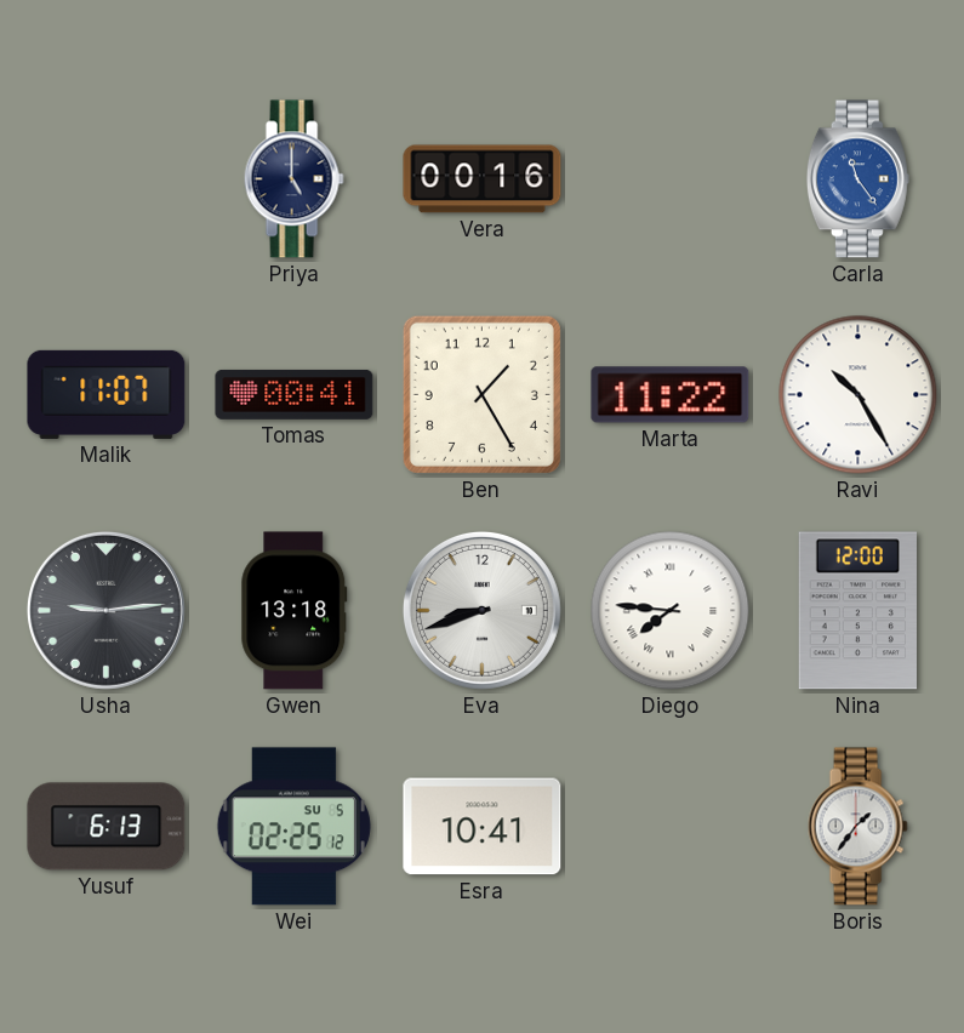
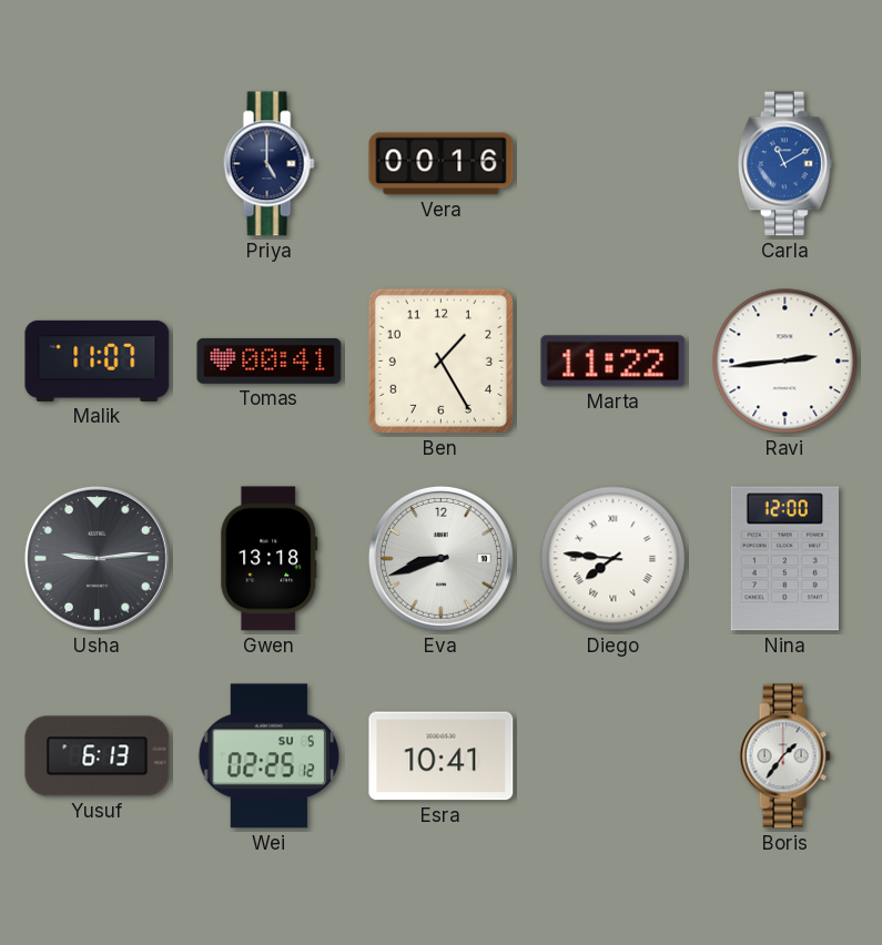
Carla: 11:24 -> 11:10
Ravi: 10:25 -> 2:44
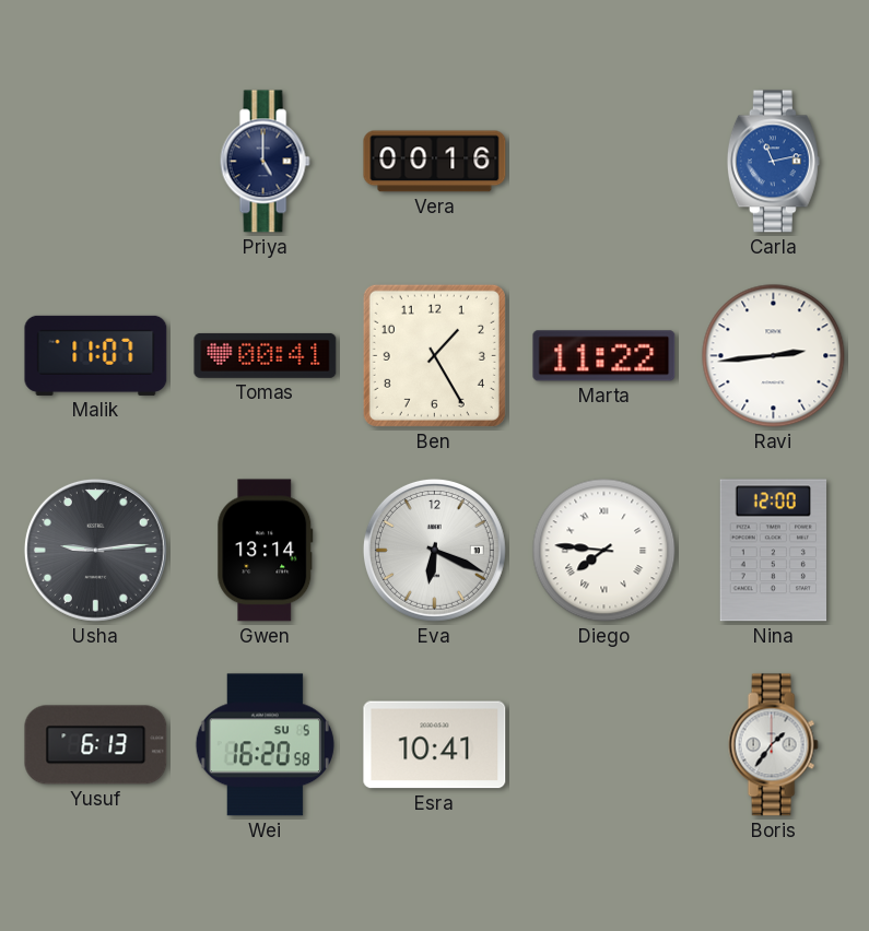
Carla: 11:10 -> 11:13
Gwen: 13:18 -> 13:14
Eva: 8:42 -> 6:19
Wei: 02:25 -> 16:20
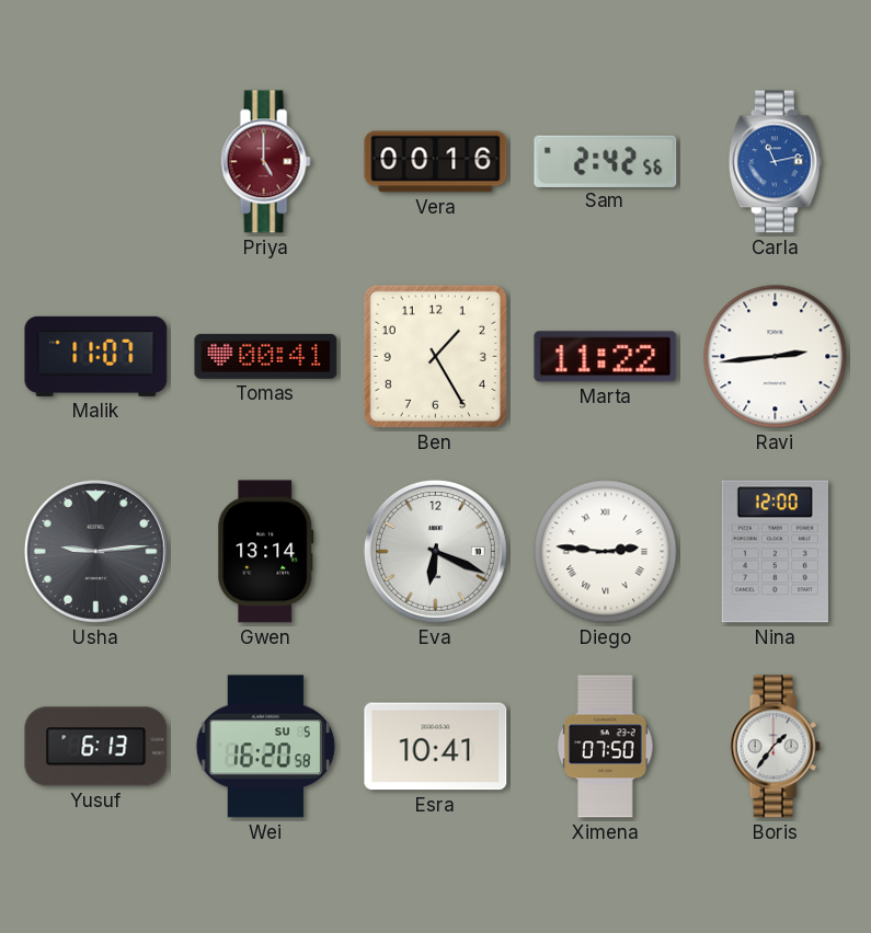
Priya dial: navy -> burgundy
Sam: none -> 2:42
Diego: 7:46 -> 2:46
Ximena: none -> 07:50
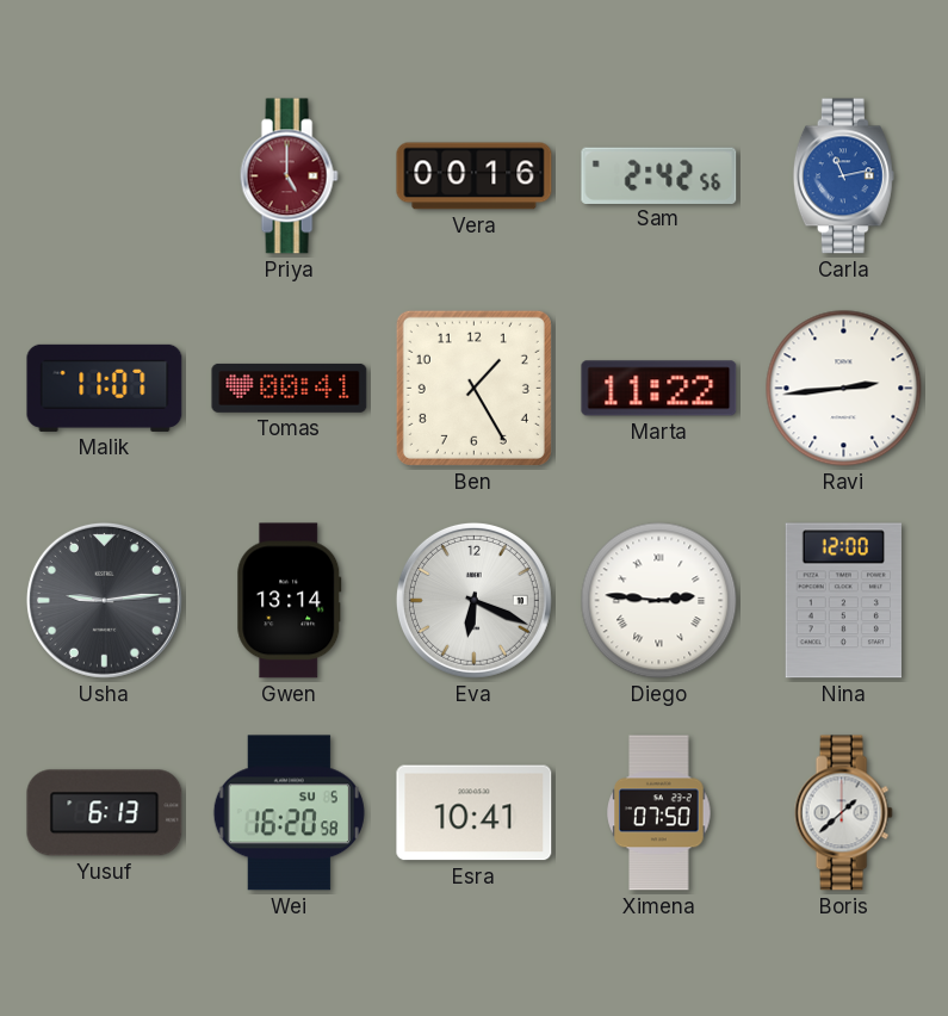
Boris: 1:36 -> 1:38
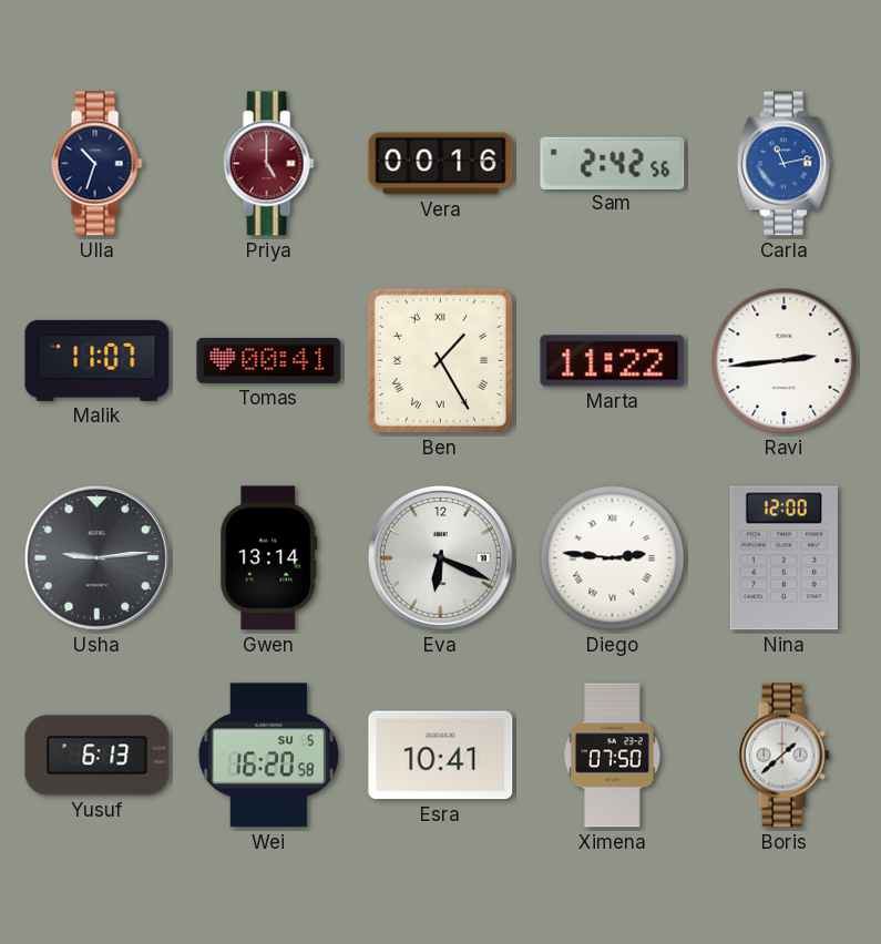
Ulla: none -> 10:33
Ben numerals: Arabic -> Roman
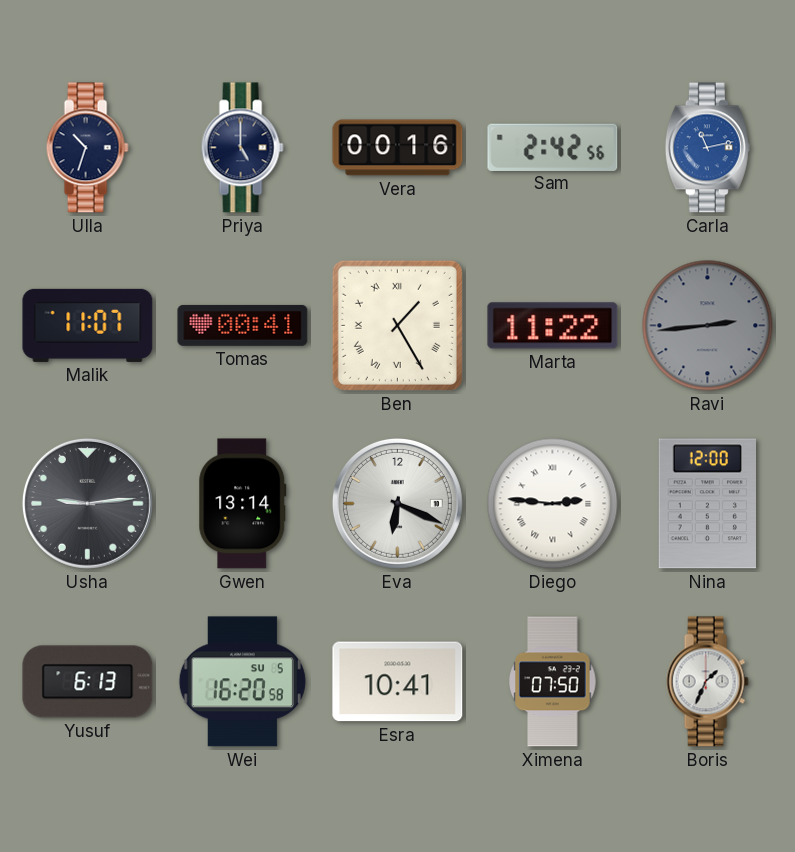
Priya dial: burgundy -> navy
Ravi dial: white -> grey
Boris: 1:38 -> 1:34
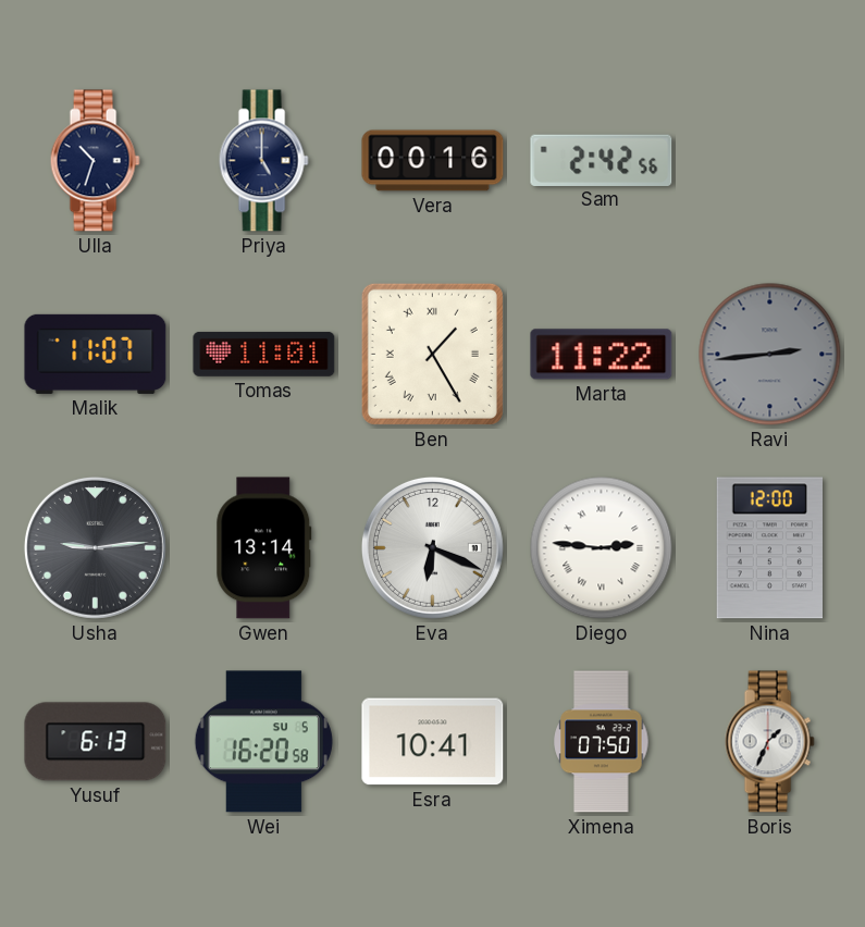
Carla: 11:13 -> none
Tomas: 00:41 -> 11:01
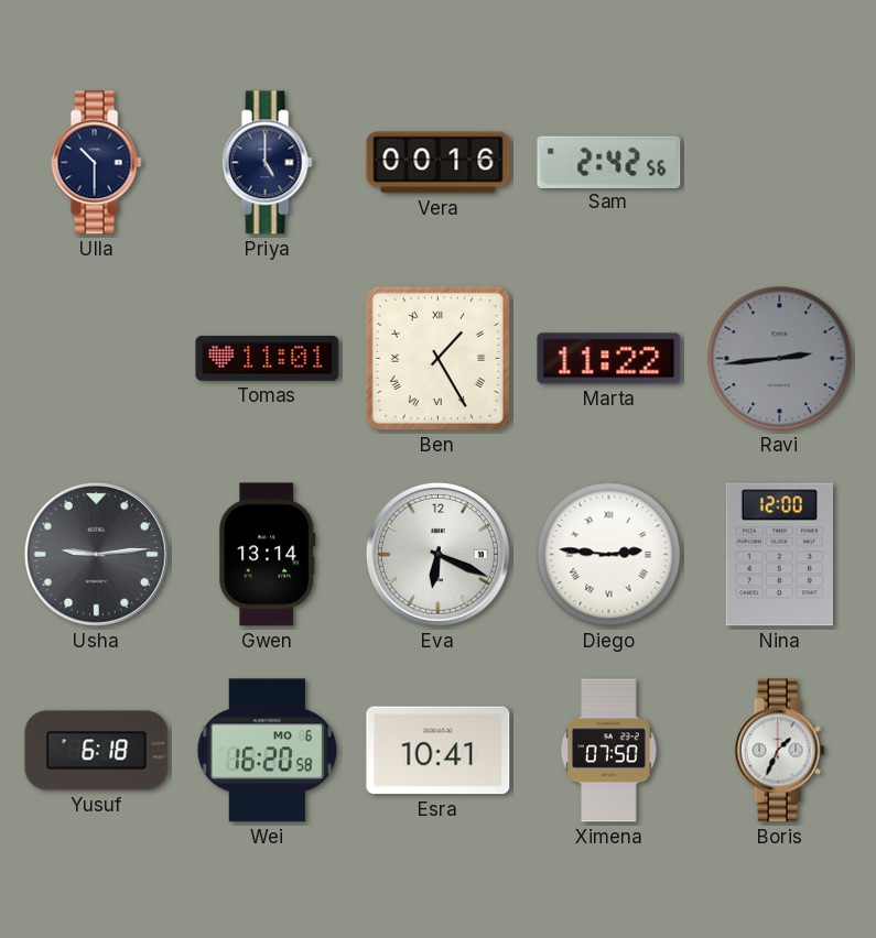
Ulla: 10:33 -> 10:30
Malik: 11:07 -> none
Yusuf: 6:13 -> 6:18
Wei date: SU 5 -> MO 6
